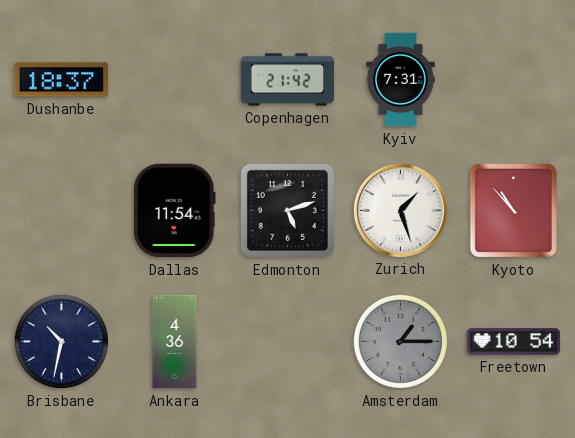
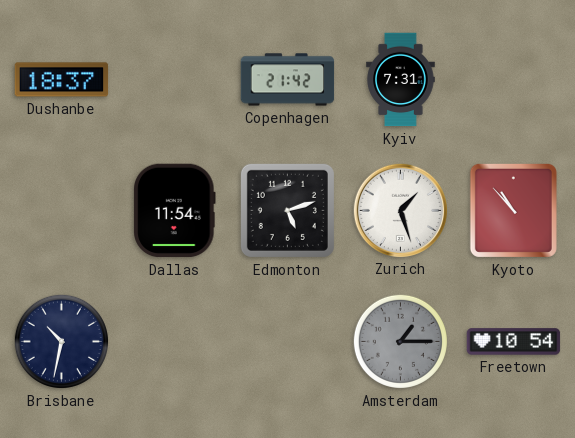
Ankara: 4:36 -> none
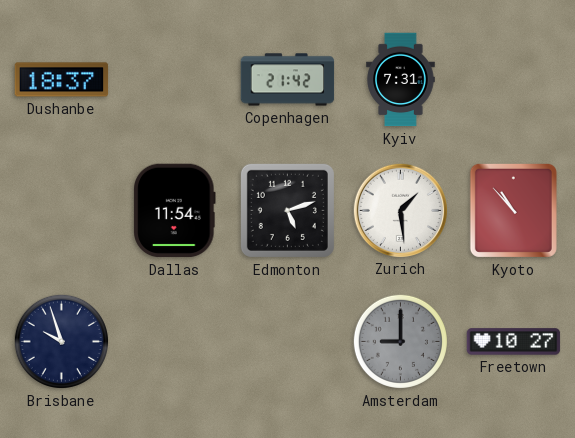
Zurich: 1:27 -> 1:29
Brisbane: 10:32 -> 9:57
Amsterdam: 1:15 -> 9:00
Freetown: 10:54 -> 10:27
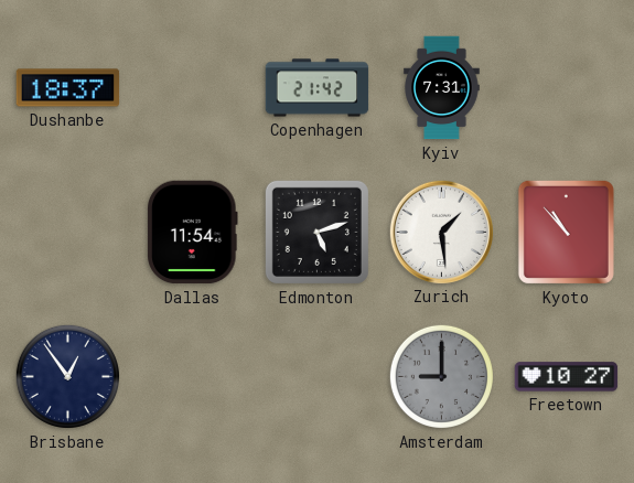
Brisbane: 9:57 -> 12:54
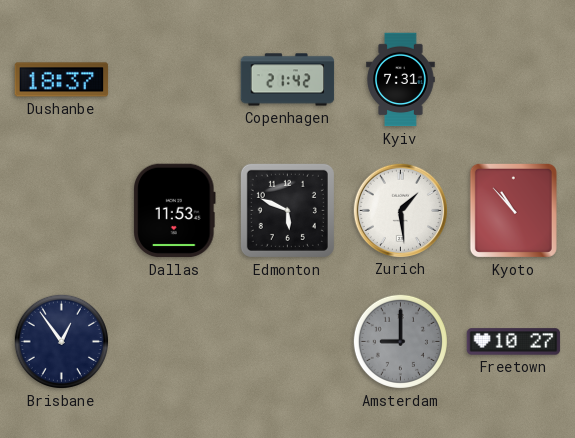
Dallas: 11:54 -> 11:53
Edmonton: 5:12 -> 5:49
